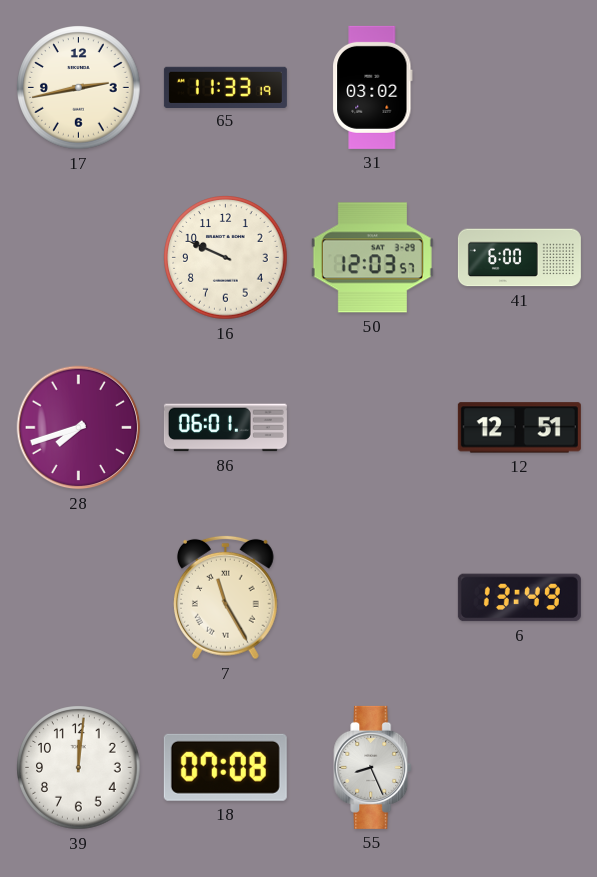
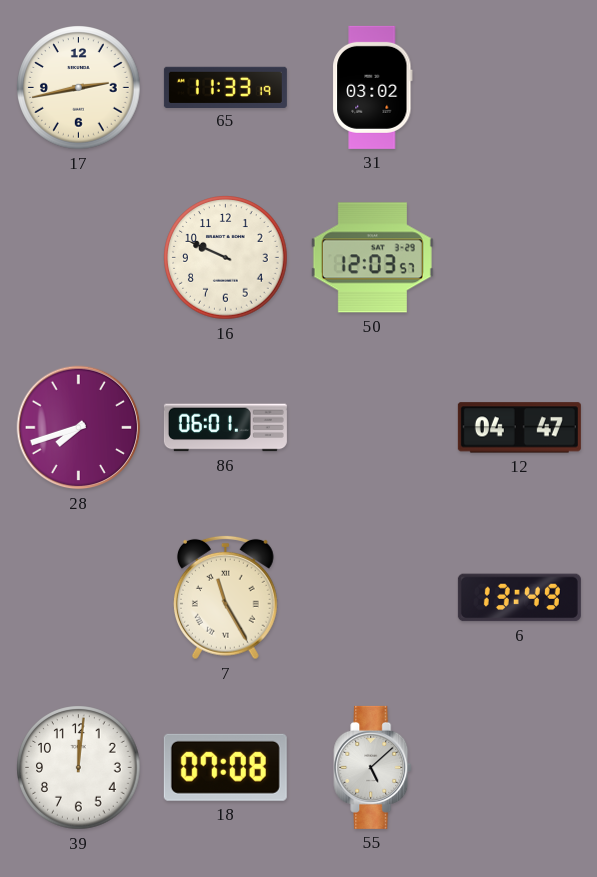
41: 6:00 -> none
12: 12:51 -> 04:47
55: 8:26 -> 5:08
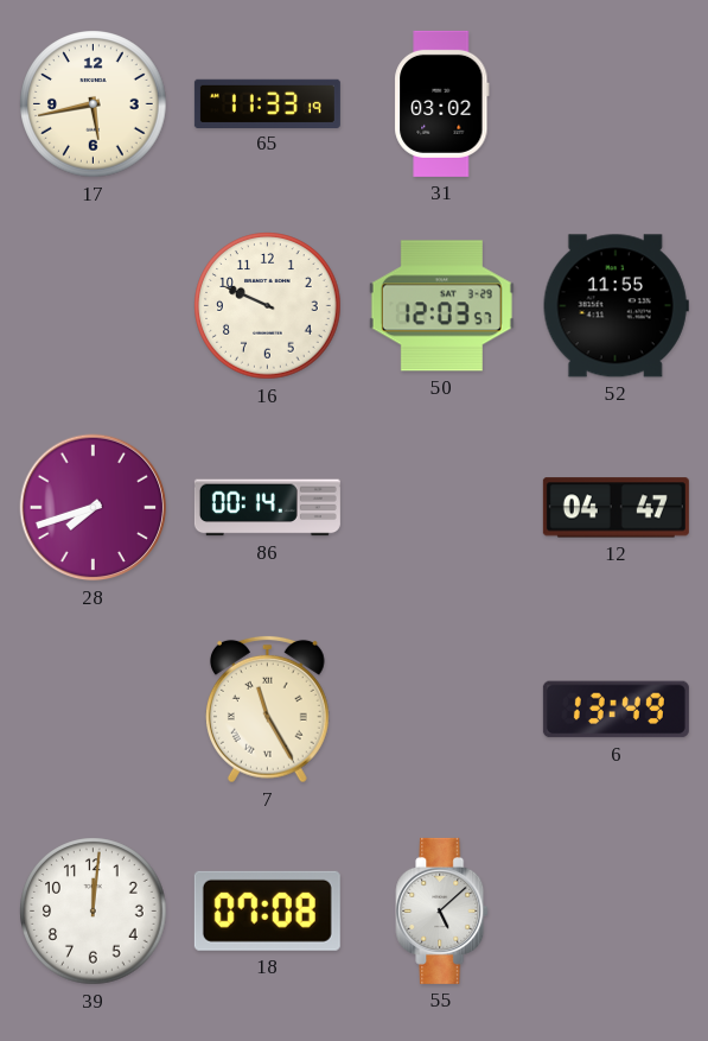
17: 2:43 -> 5:43
52: none -> 11:55
86: 06:01 -> 00:14
